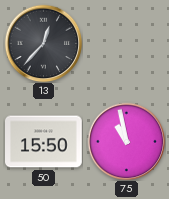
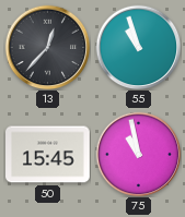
55: none -> 10:57
50: 15:50 -> 15:45
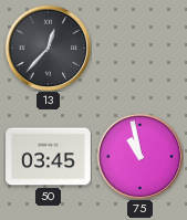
55: 10:57 -> none
50: 15:45 -> 03:45
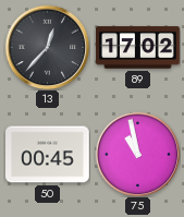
89: none -> 17:02
50: 03:45 -> 00:45
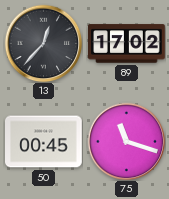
75: 10:58 -> 11:18
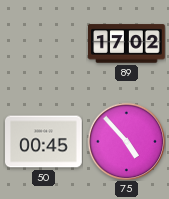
13: 12:37 -> none
75: 11:18 -> 4:53
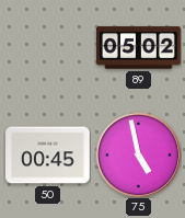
89: 17:02 -> 05:02
75: 4:53 -> 4:58
